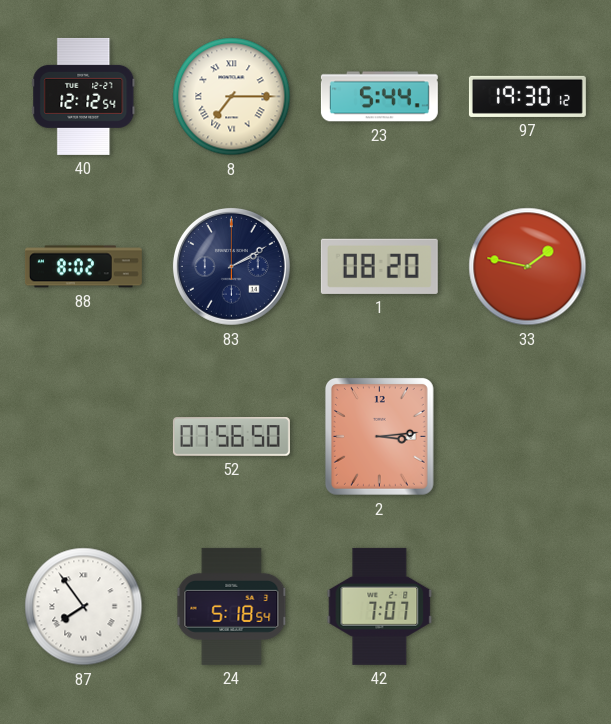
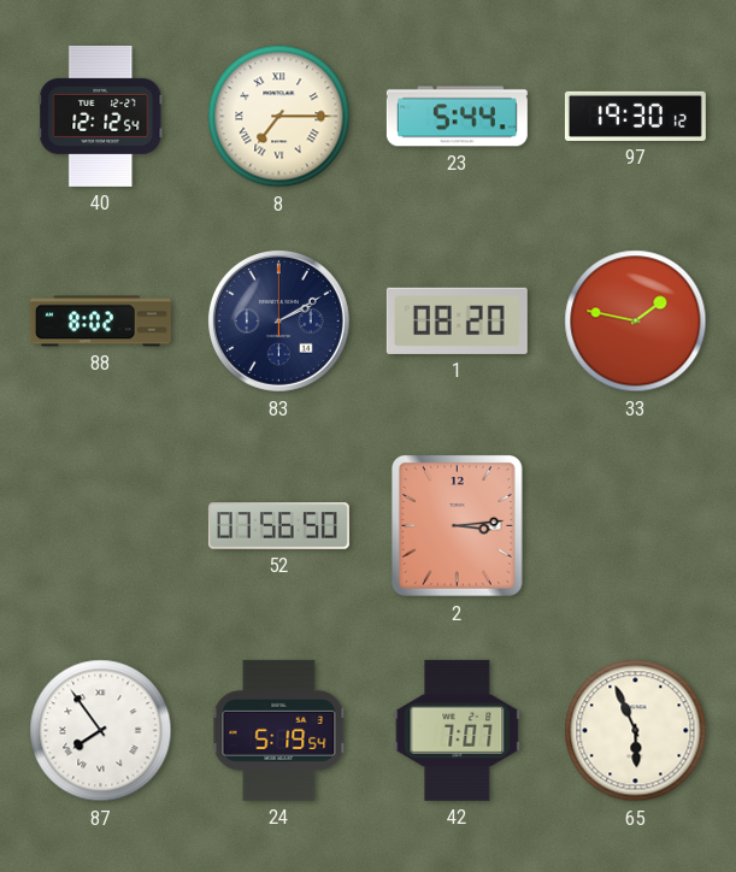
24: 5:18 -> 5:19
65: none -> 5:56
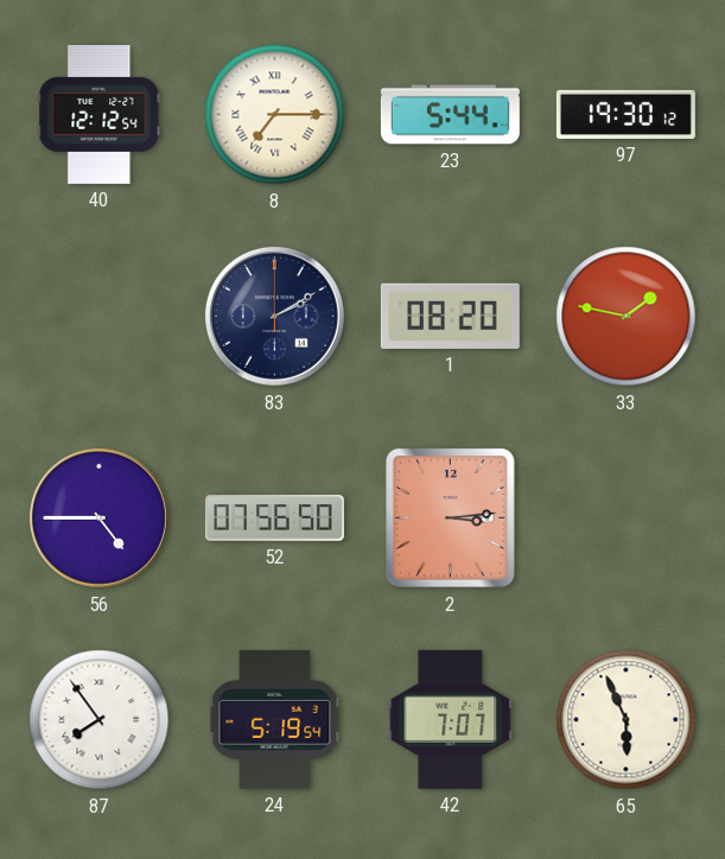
88: 8:02 -> none
56: none -> 4:45
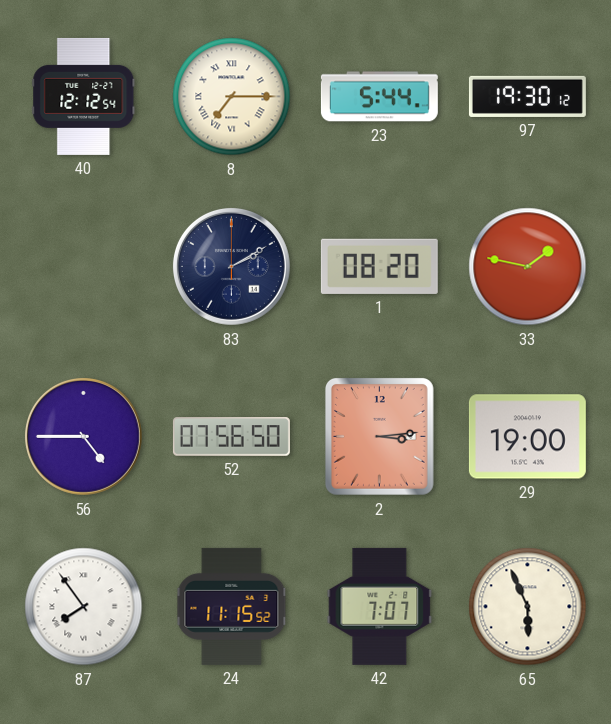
29: none -> 19:00
24: 5:19 -> 11:15
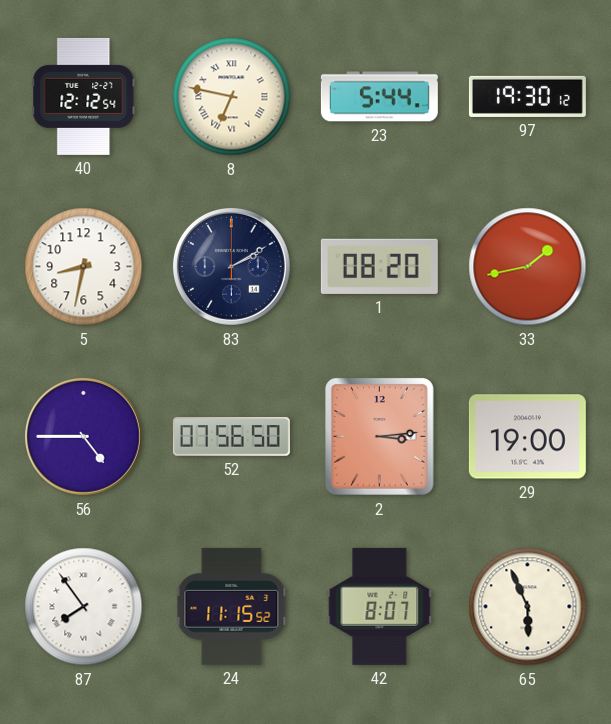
8: 7:15 -> 6:47
5: none -> 8:32
33: 1:47 -> 1:43
42: 7:07 -> 8:07
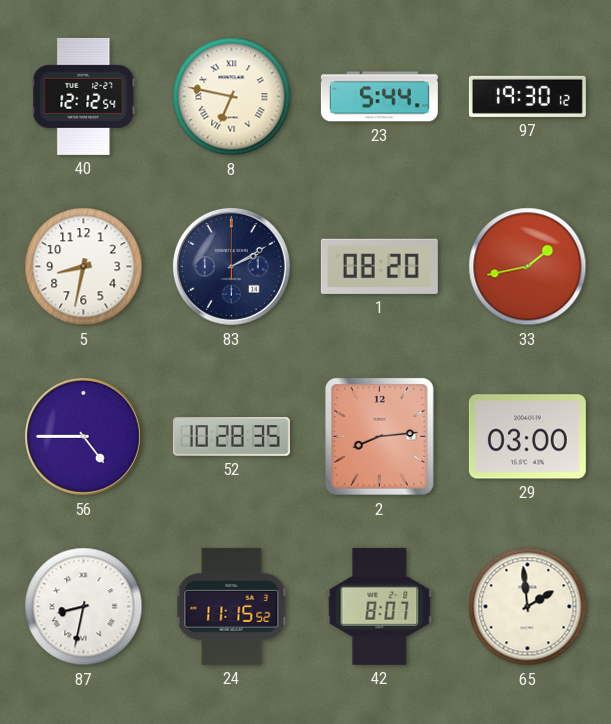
52: 07:56 -> 10:28
2: 3:14 -> 8:14
29: 19:00 -> 03:00
87: 7:54 -> 8:32
65: 5:56 -> 1:59
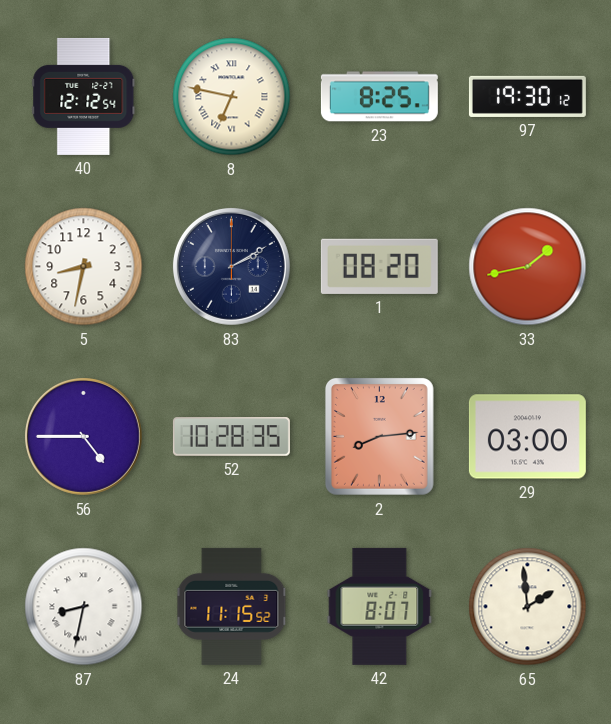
23: 5:44 -> 8:25
